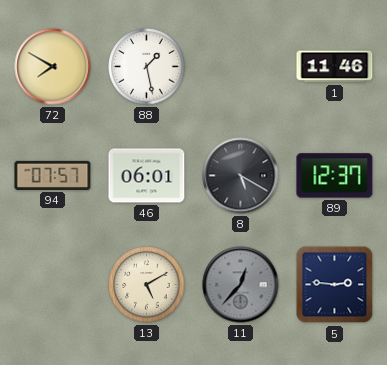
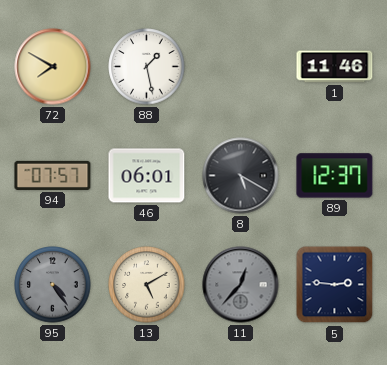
95: none -> 4:24
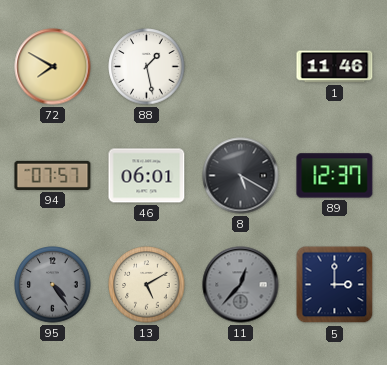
5: 2:46 -> 3:00
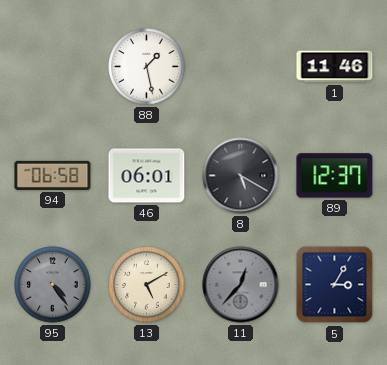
72: 7:50 -> none
94: 07:57 -> 06:58
5: 3:00 -> 3:05
